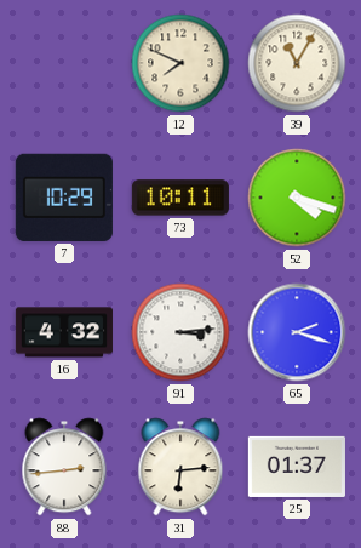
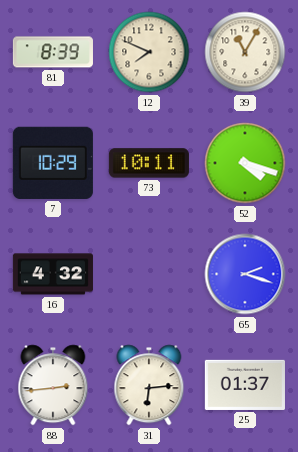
81: none -> 8:39
91: 3:14 -> none
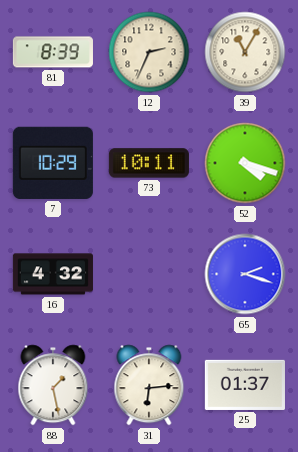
12: 7:49 -> 2:34
88: 2:44 -> 1:28
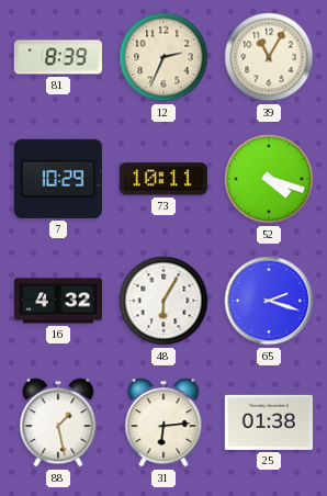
48: none -> 6:05
25: 01:37 -> 01:38
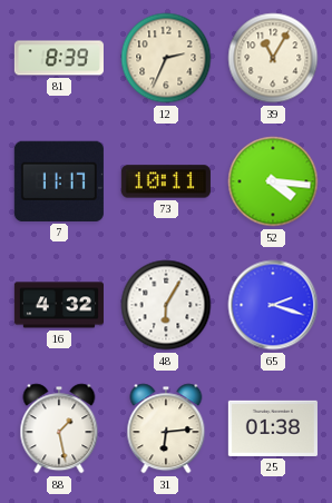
7: 10:29 -> 11:17
52: 4:18 -> 4:16
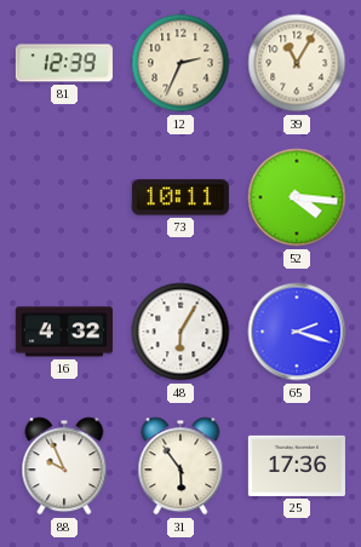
81: 8:39 -> 12:39
7: 11:17 -> none
88: 1:28 -> 9:56
31: 6:14 -> 5:54
25: 01:38 -> 17:36
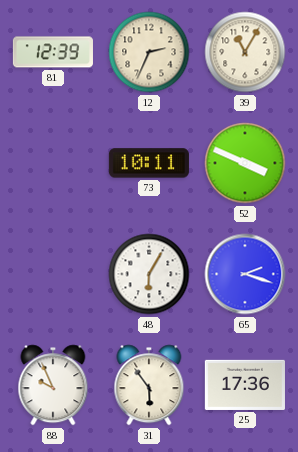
52: 4:16 -> 3:49
16: 4:32 -> none
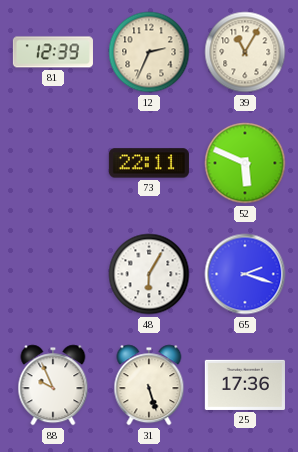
73: 10:11 -> 22:11
52: 3:49 -> 5:49
31: 5:54 -> 5:27
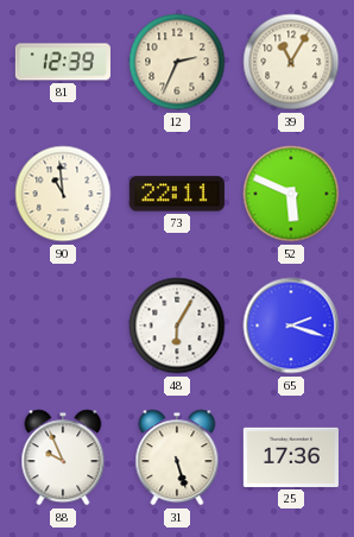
90: none -> 10:59
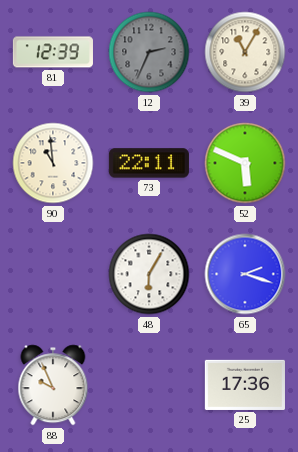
12 dial: cream -> grey
31: 5:27 -> none
